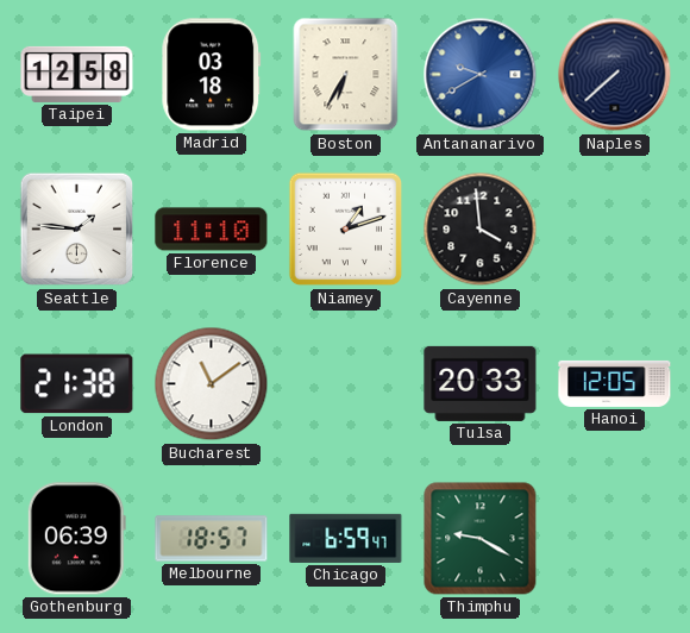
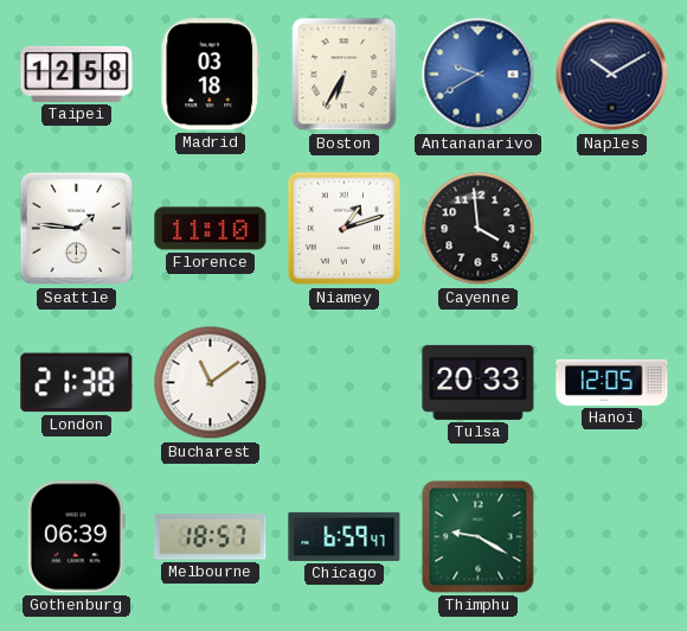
Naples: 7:38 -> 10:10
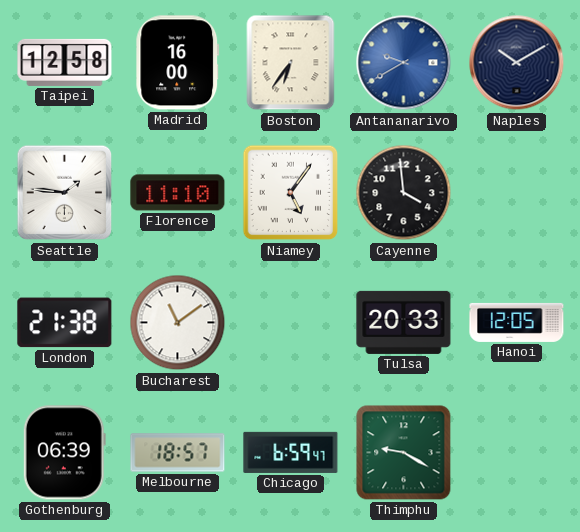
Madrid: 03:18 -> 16:00
Boston: 6:35 -> 6:36
Niamey: 1:12 -> 5:06
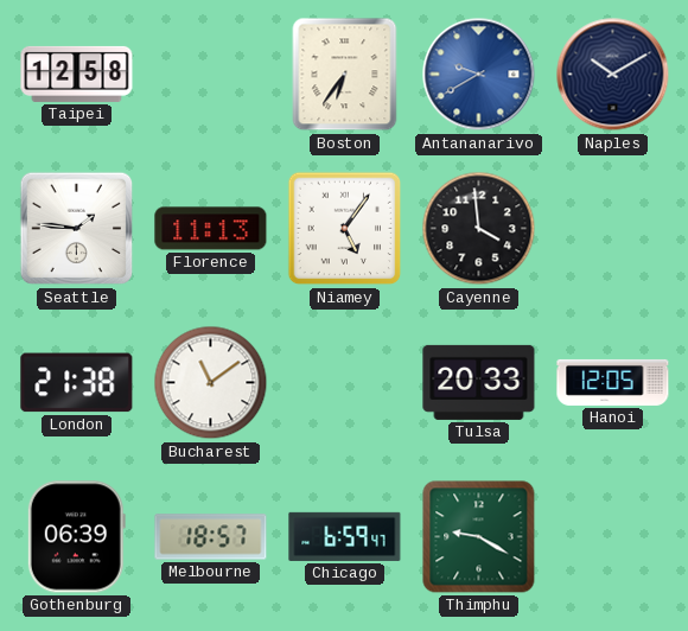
Madrid: 16:00 -> none
Florence: 11:10 -> 11:13
